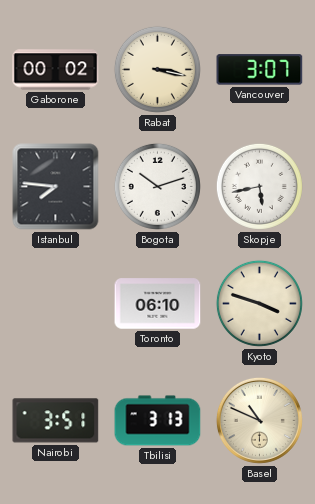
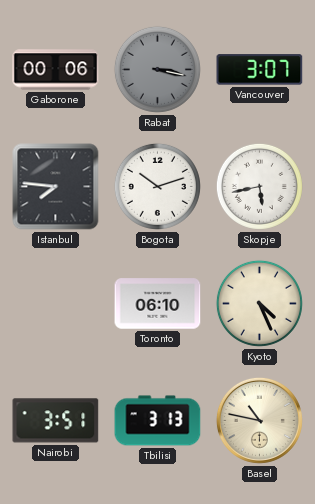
Gaborone: 00:02 -> 00:06
Rabat dial: cream -> grey
Kyoto: 3:48 -> 4:26
Basel: 10:49 -> 10:47
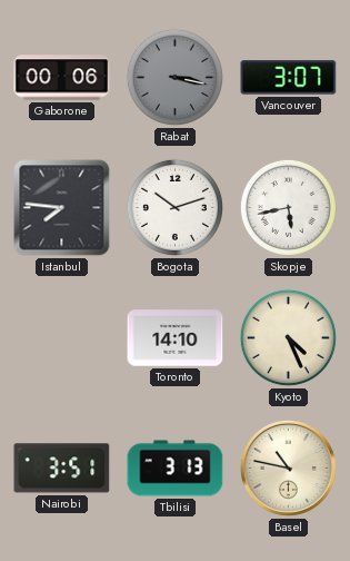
Toronto: 06:10 -> 14:10
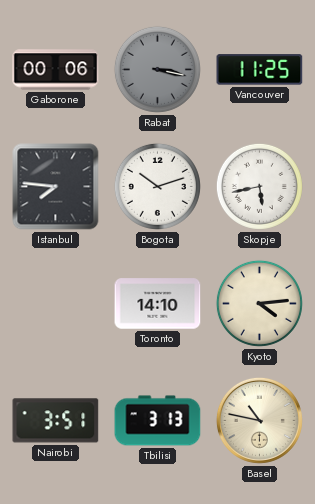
Vancouver: 3:07 -> 11:25
Kyoto: 4:26 -> 4:14
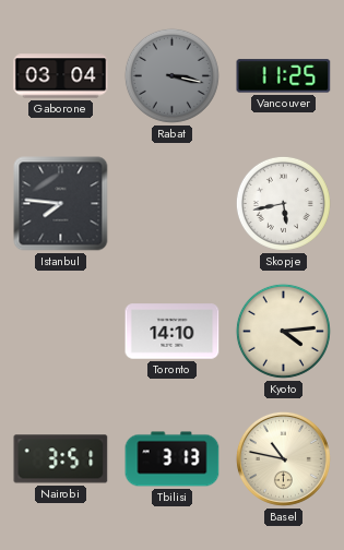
Gaborone: 00:06 -> 03:04
Bogota: 10:12 -> none
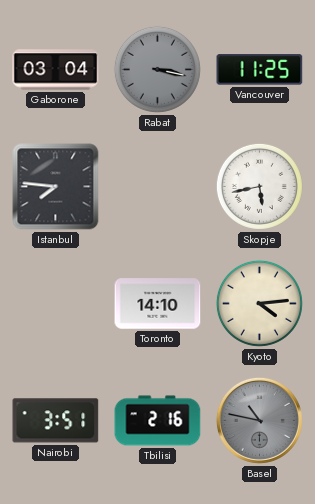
Tbilisi: 3:13 -> 2:16
Basel dial: cream -> grey
